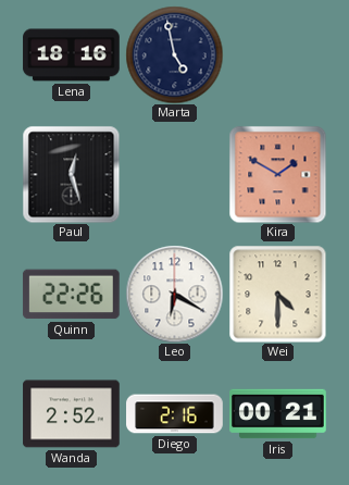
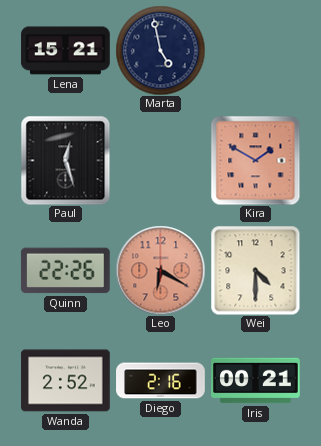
Lena: 18:16 -> 15:21
Leo dial: white -> salmon
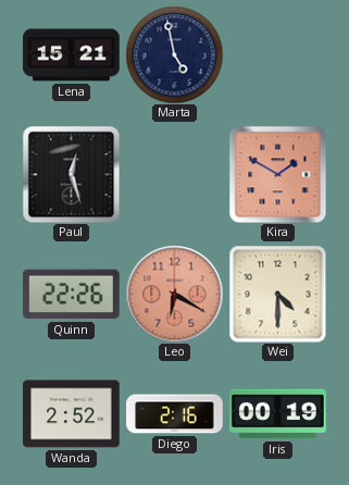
Iris: 00:21 -> 00:19
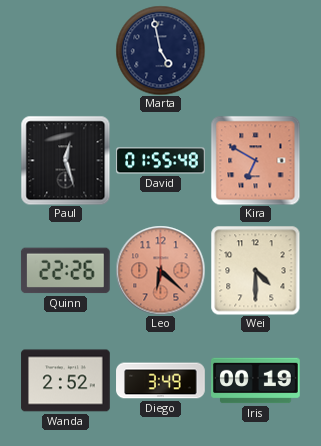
Lena: 15:21 -> none
David: none -> 01:55
Kira: 1:50 -> 6:50
Leo: 6:20 -> 6:22
Diego: 2:16 -> 3:49
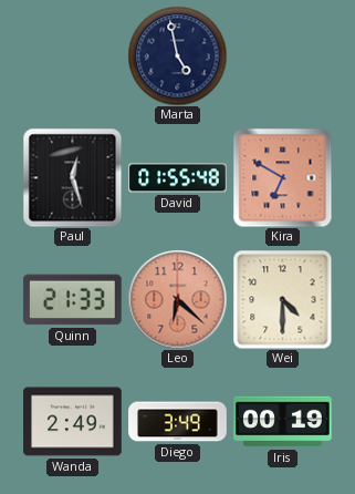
Quinn: 22:26 -> 21:33
Wanda: 2:52 -> 2:49
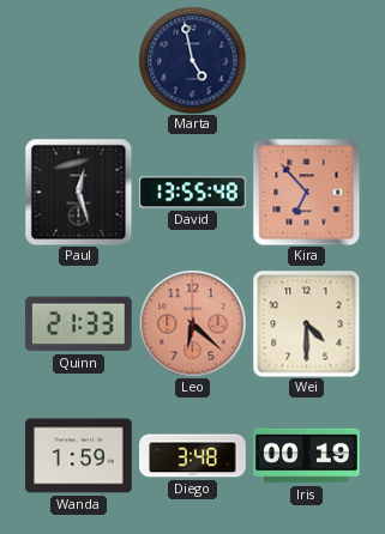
David: 01:55 -> 13:55
Kira: 6:50 -> 6:53
Wanda: 2:49 -> 1:59
Diego: 3:49 -> 3:48
